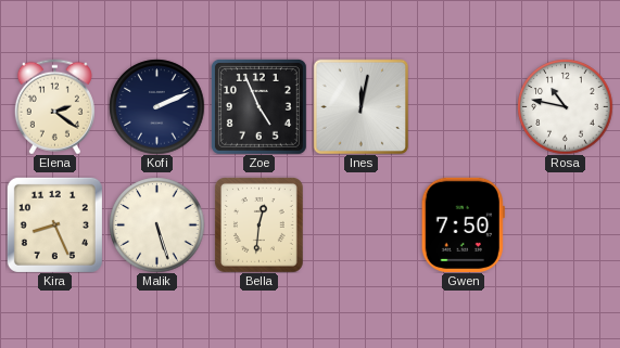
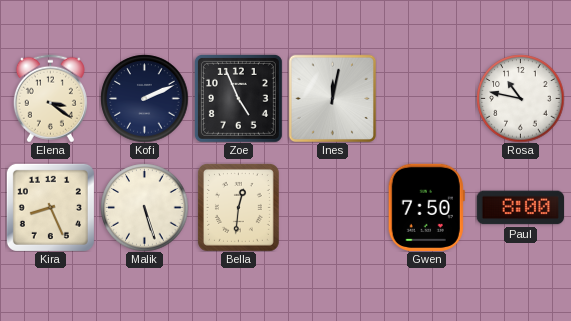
Elena: 2:21 -> 3:21
Paul: none -> 8:00
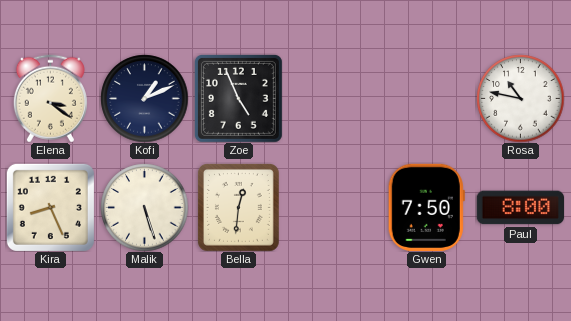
Kofi: 2:11 -> 1:11
Ines: 12:02 -> none
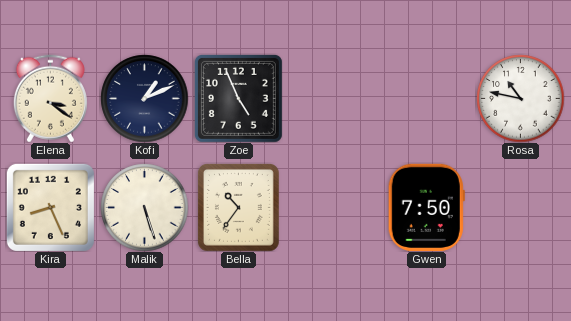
Bella: 12:31 -> 10:36
Paul: 8:00 -> none
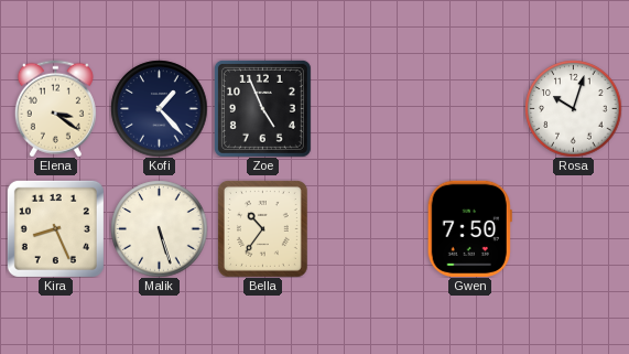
Kofi: 1:11 -> 1:23
Rosa: 10:47 -> 10:03
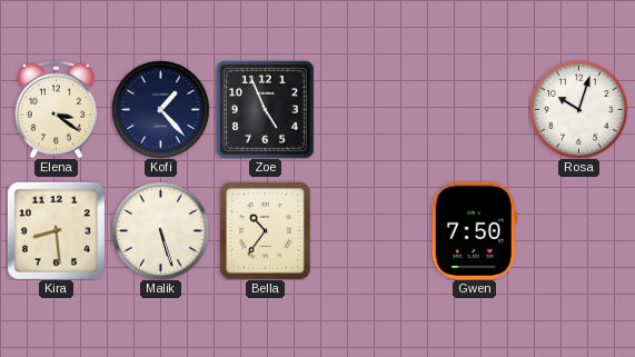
Kira: 8:26 -> 8:29
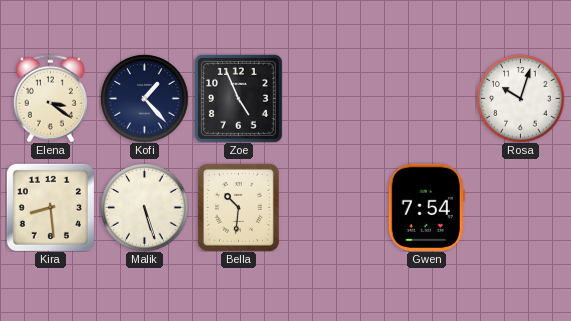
Bella: 10:36 -> 10:31
Gwen: 7:50 -> 7:54
